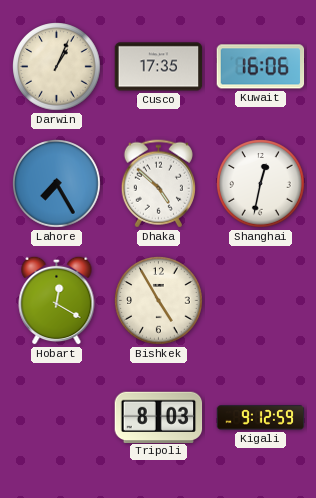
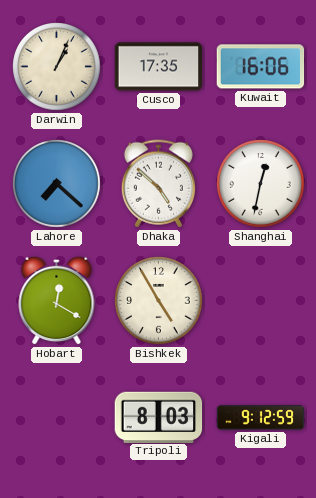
Lahore: 7:25 -> 7:22
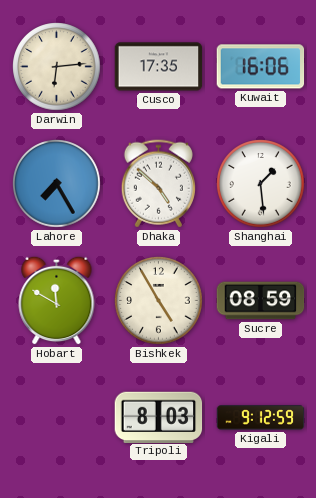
Darwin: 1:04 -> 6:14
Lahore: 7:22 -> 7:25
Shanghai: 12:32 -> 1:29
Hobart: 12:20 -> 11:50
Sucre: none -> 08:59
